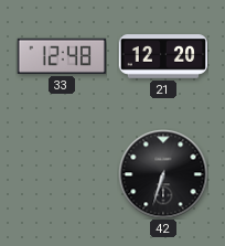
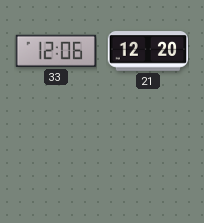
33: 12:48 -> 12:06
42: 6:33 -> none
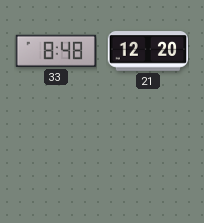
33: 12:06 -> 8:48
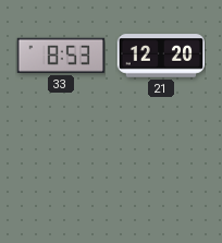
33: 8:48 -> 8:53
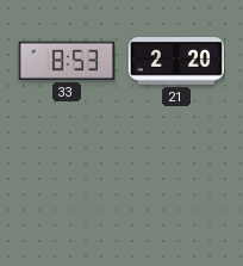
21: 12:20 -> 2:20
